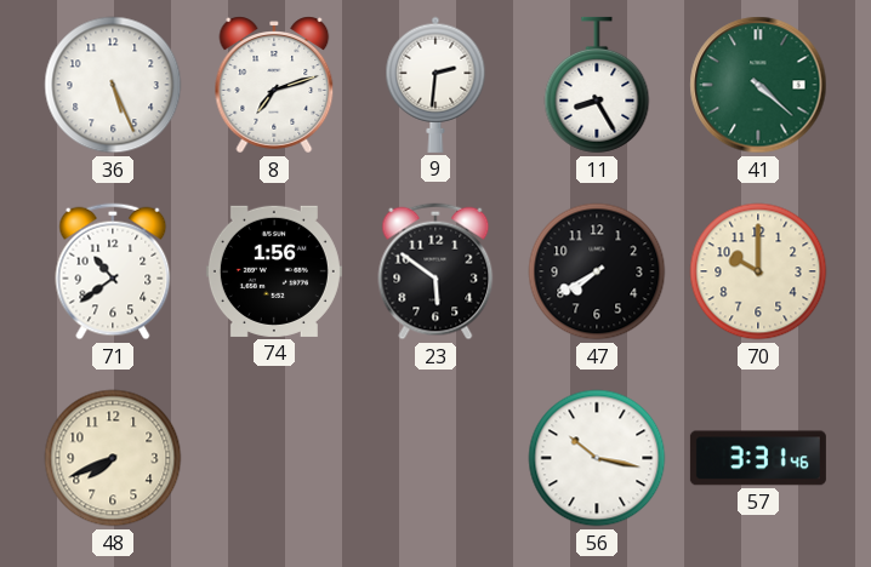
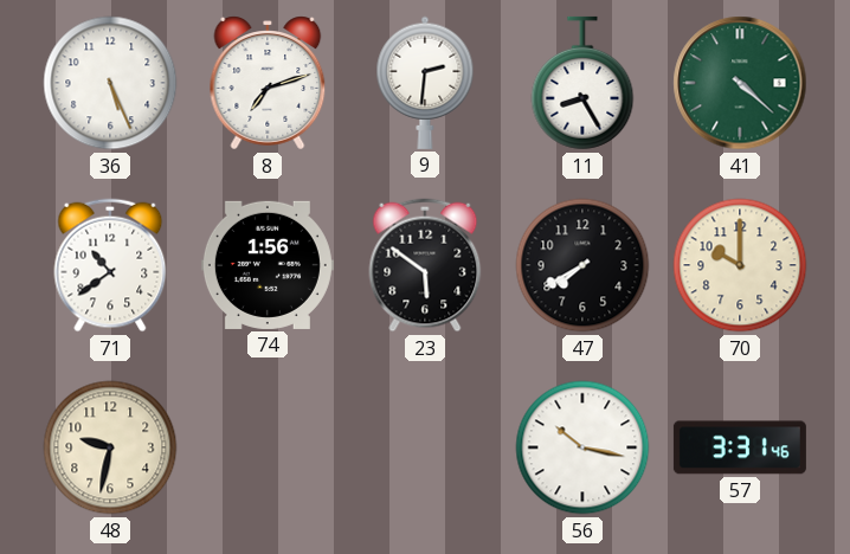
48: 7:41 -> 9:32
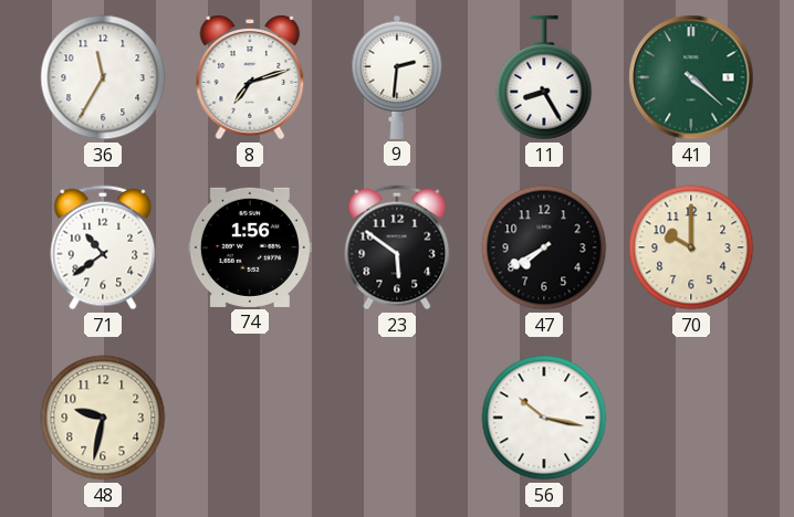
36: 5:26 -> 11:35
57: 3:31 -> none
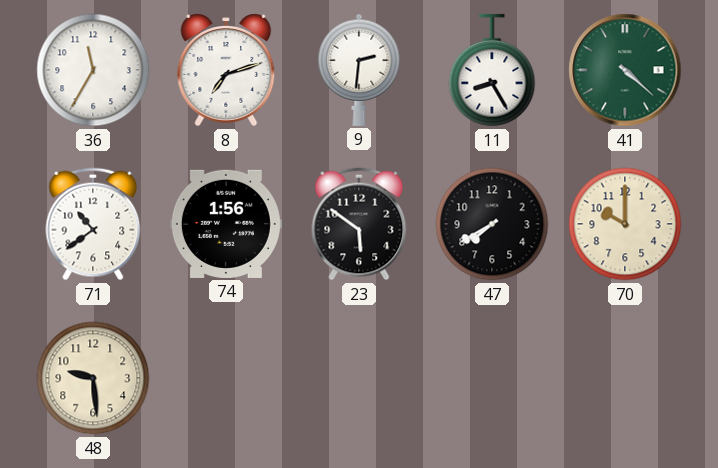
48: 9:32 -> 9:29
56: 10:17 -> none
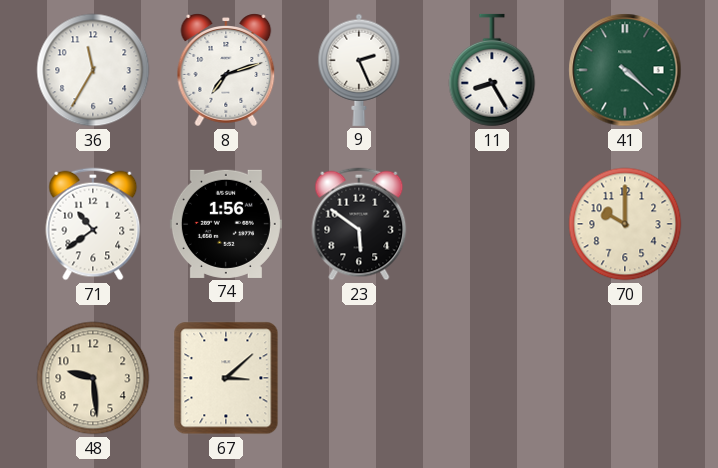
9: 2:31 -> 2:26
47: 7:40 -> none
67: none -> 3:08
